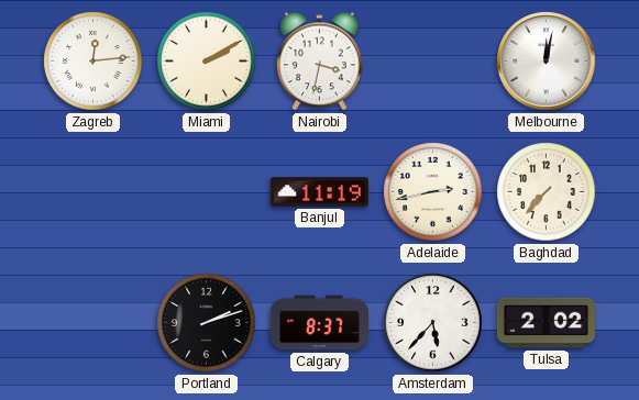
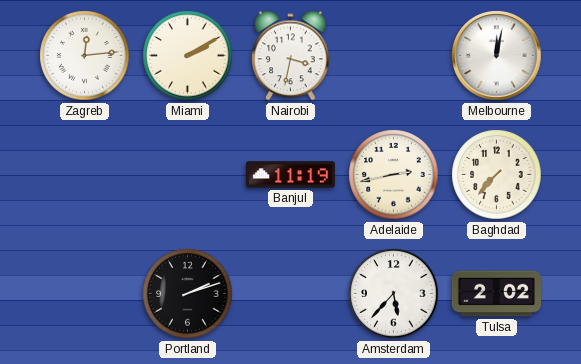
Calgary: 8:37 -> none
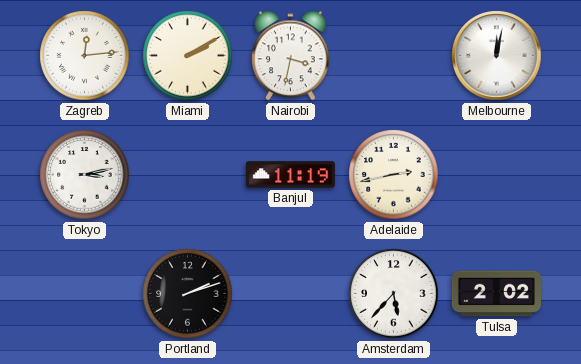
Tokyo: none -> 3:13
Baghdad: 7:37 -> none
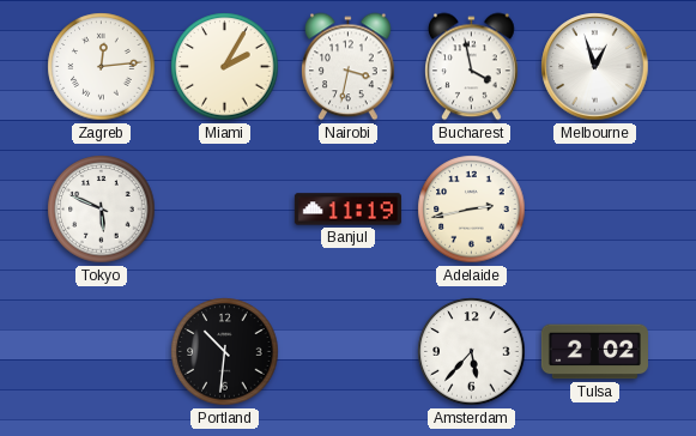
Miami: 2:10 -> 2:05
Bucharest: none -> 3:58
Melbourne: 12:02 -> 12:57
Tokyo: 3:13 -> 5:49
Portland: 2:12 -> 10:31
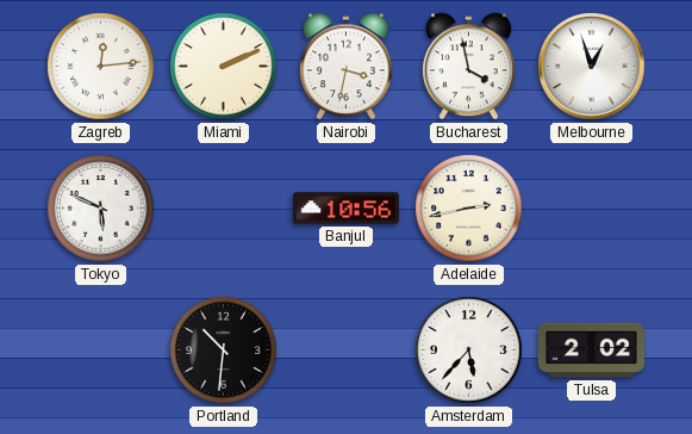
Miami: 2:05 -> 2:11
Banjul: 11:19 -> 10:56
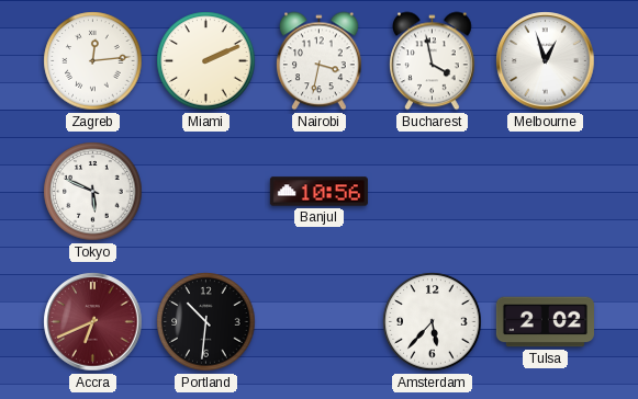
Adelaide: 2:43 -> none
Accra: none -> 6:41
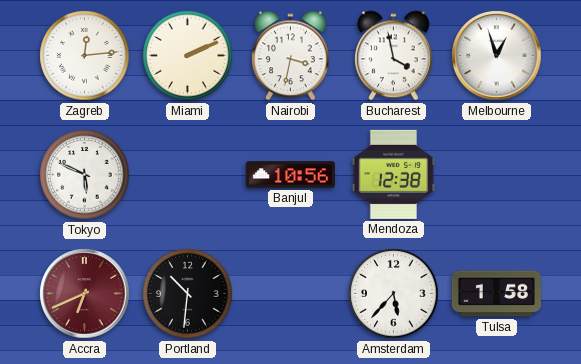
Mendoza: none -> 12:38
Tulsa: 2:02 -> 1:58
